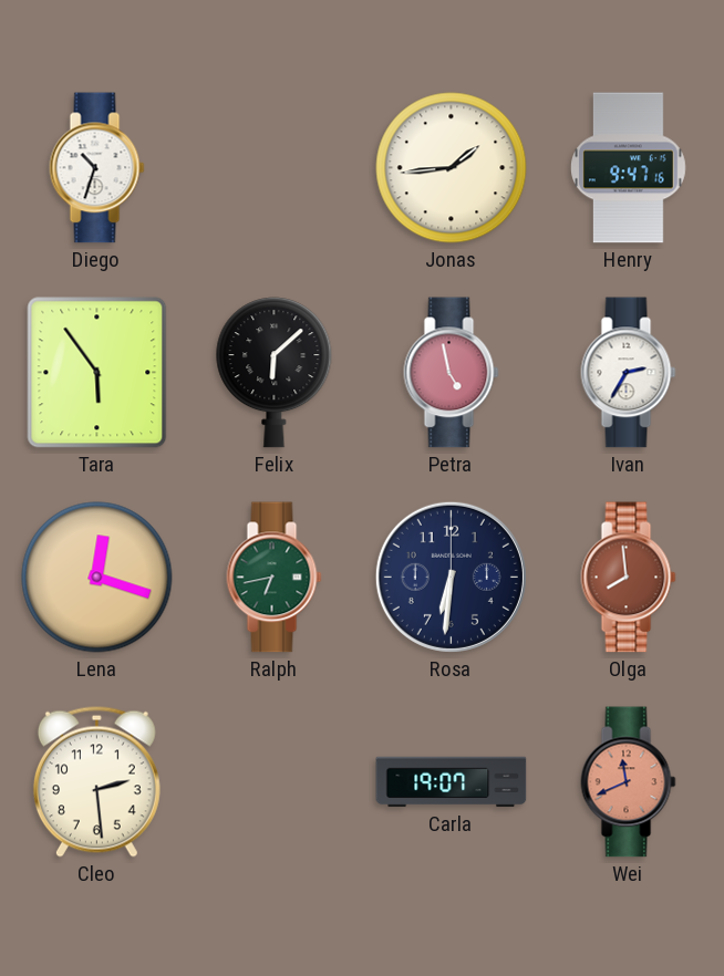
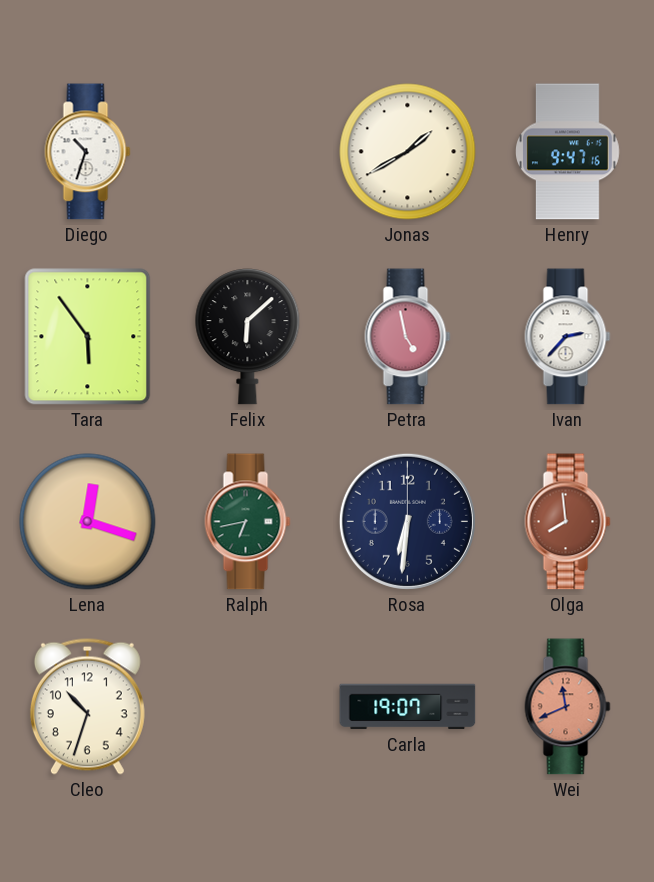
Jonas: 1:44 -> 1:40
Ivan: 2:35 -> 2:37
Cleo: 2:29 -> 10:33
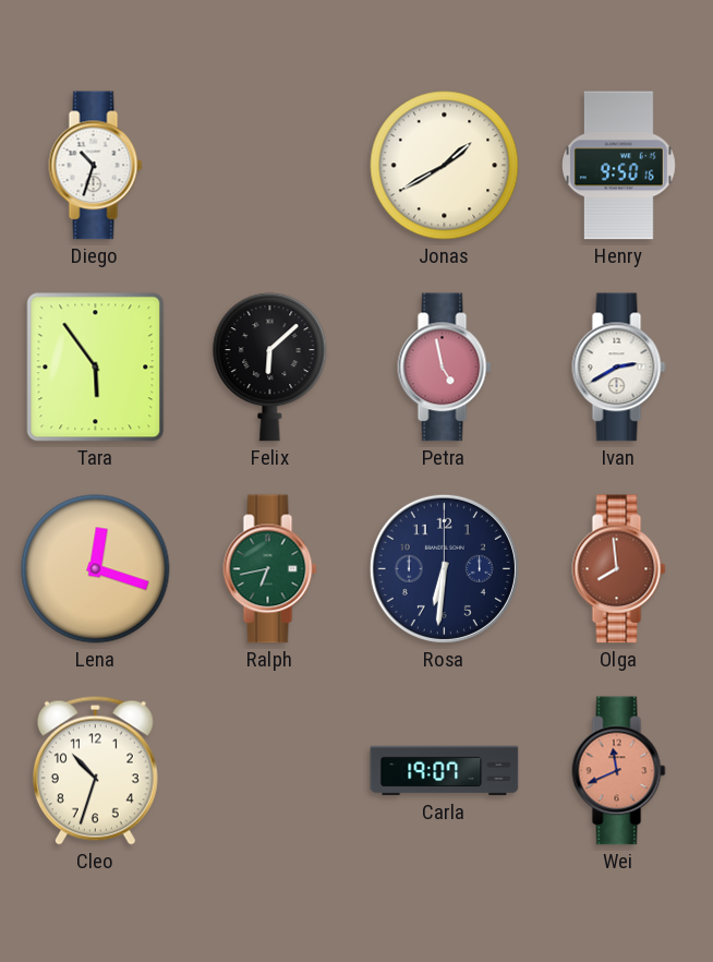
Henry: 9:47 -> 9:50
Ivan: 2:37 -> 2:40
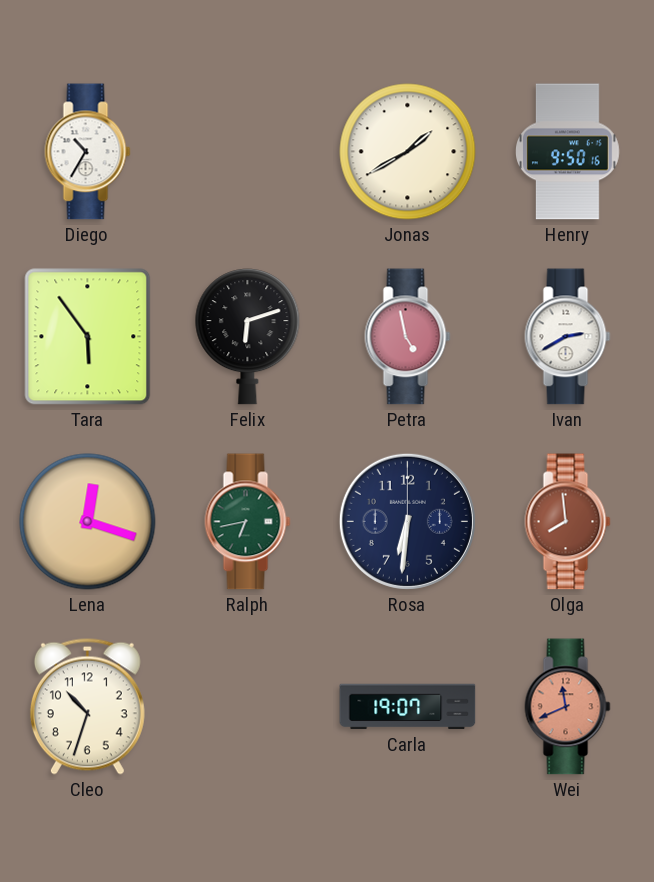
Diego: 10:33 -> 10:35
Felix: 6:08 -> 6:12
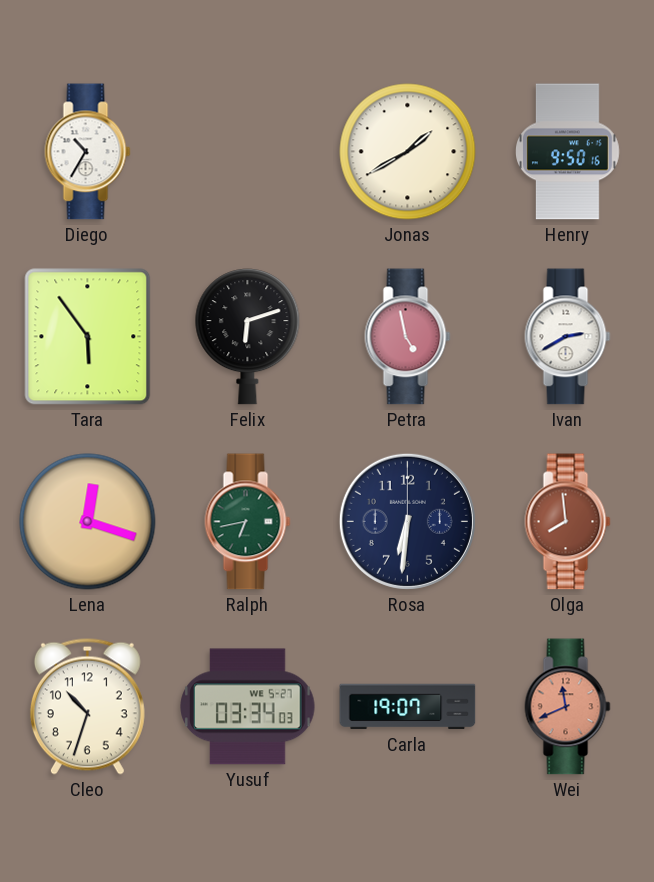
Yusuf: none -> 03:34
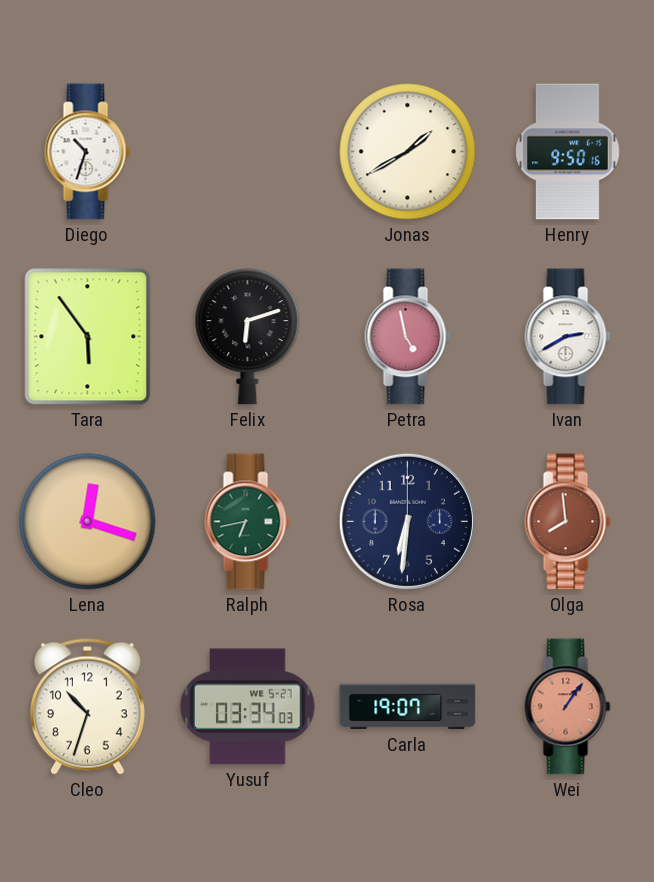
Diego: 10:35 -> 10:33
Wei: 11:41 -> 1:06
